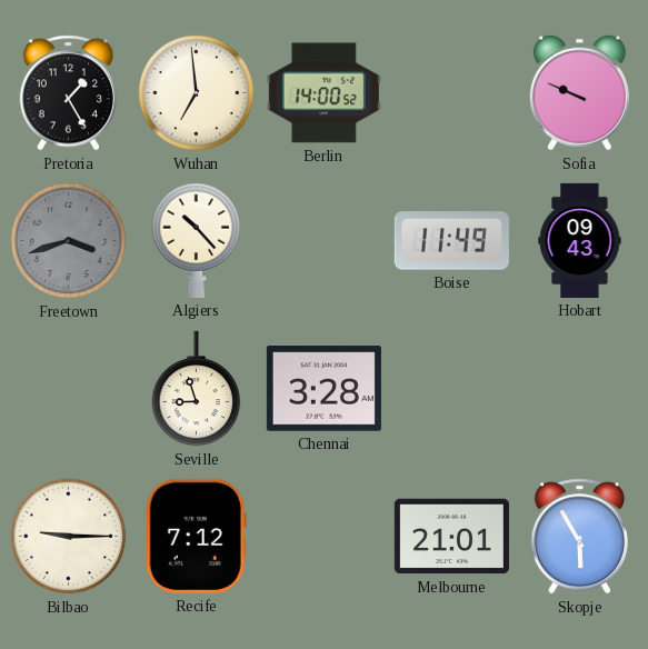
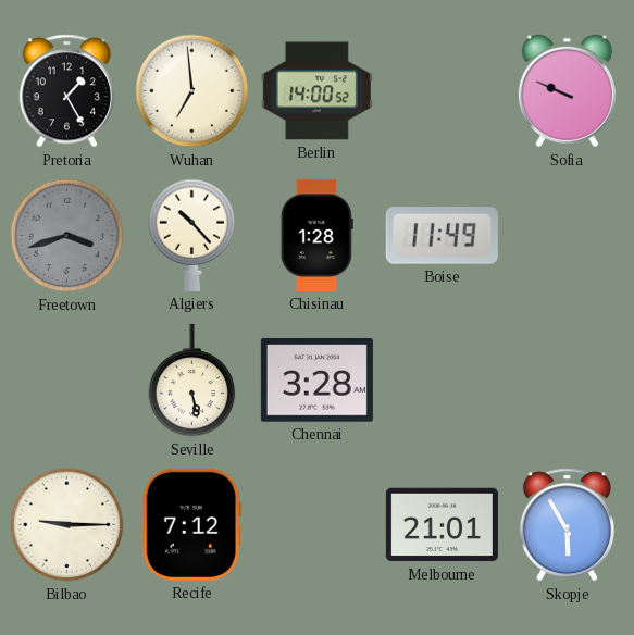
Chisinau: none -> 1:28
Hobart: 09:43 -> none
Seville: 8:57 -> 5:28
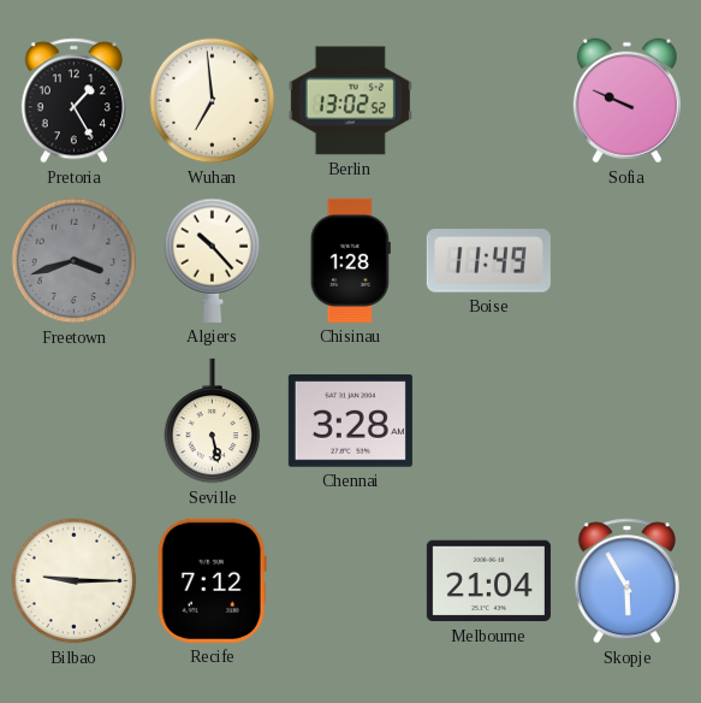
Berlin: 14:00 -> 13:02
Melbourne: 21:01 -> 21:04
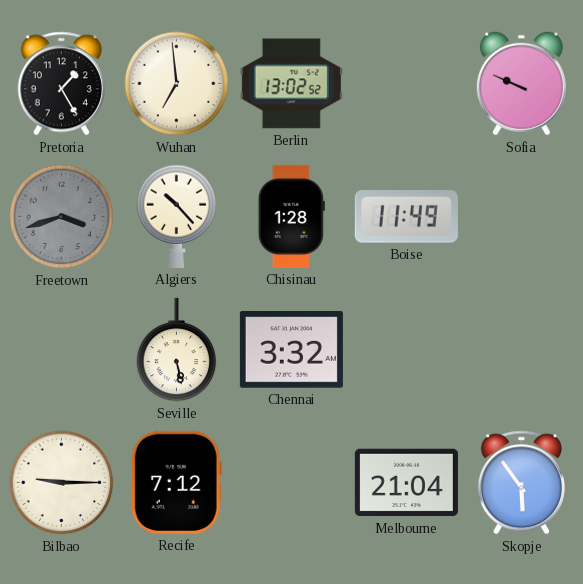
Chennai: 3:28 -> 3:32
Skopje: 5:55 -> 5:54
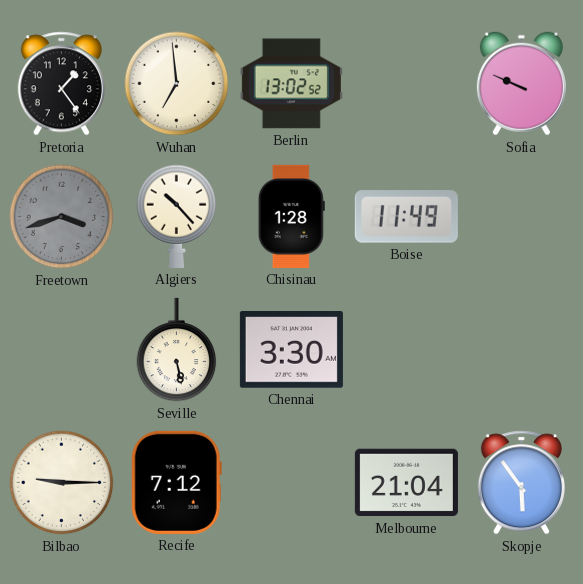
Pretoria: 1:25 -> 1:24
Chennai: 3:32 -> 3:30
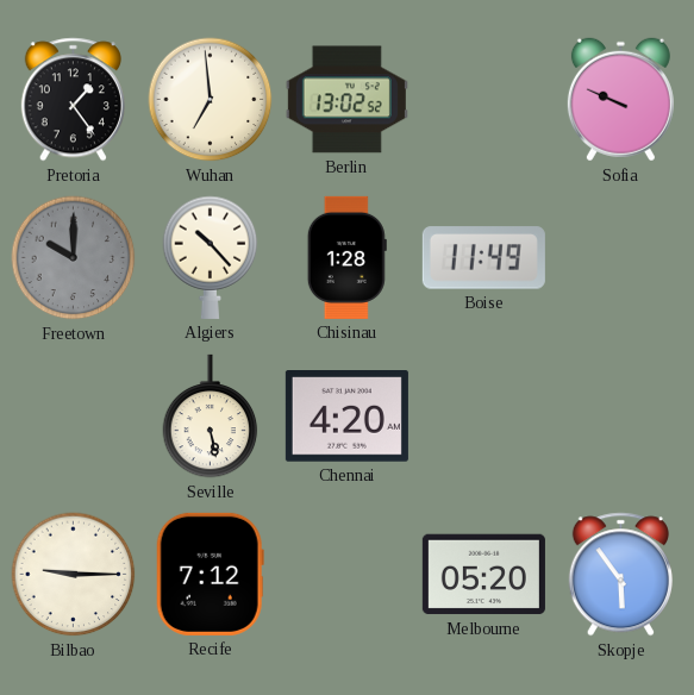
Freetown: 3:42 -> 10:00
Chennai: 3:30 -> 4:20
Melbourne: 21:04 -> 05:20
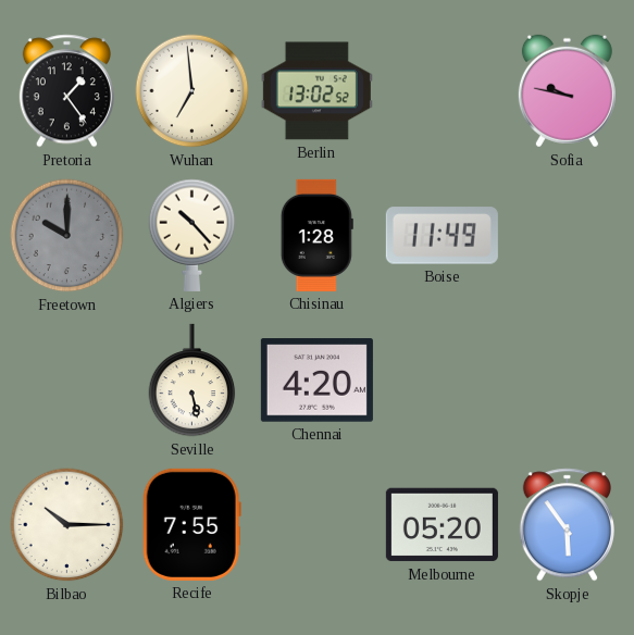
Sofia: 9:49 -> 9:47
Bilbao: 9:15 -> 10:15
Recife: 7:12 -> 7:55
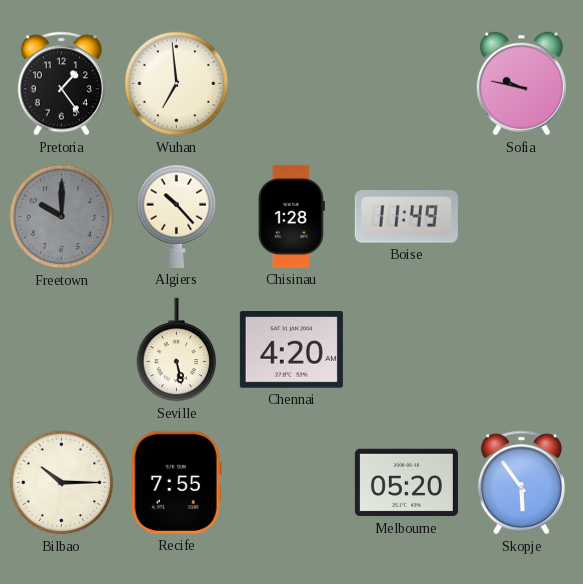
Berlin: 13:02 -> none
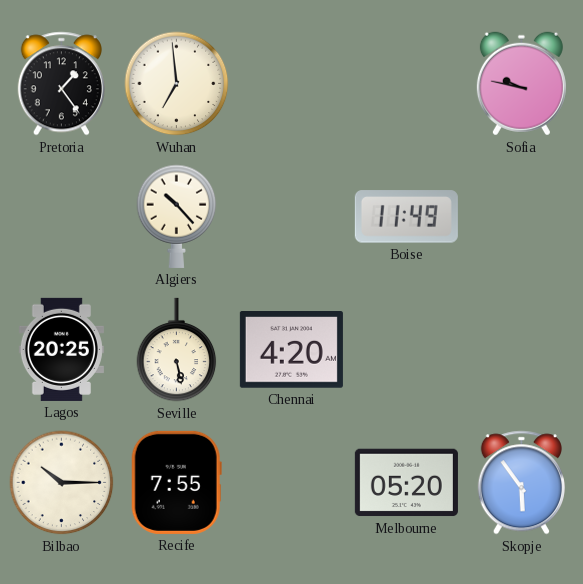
Freetown: 10:00 -> none
Chisinau: 1:28 -> none
Lagos: none -> 20:25
